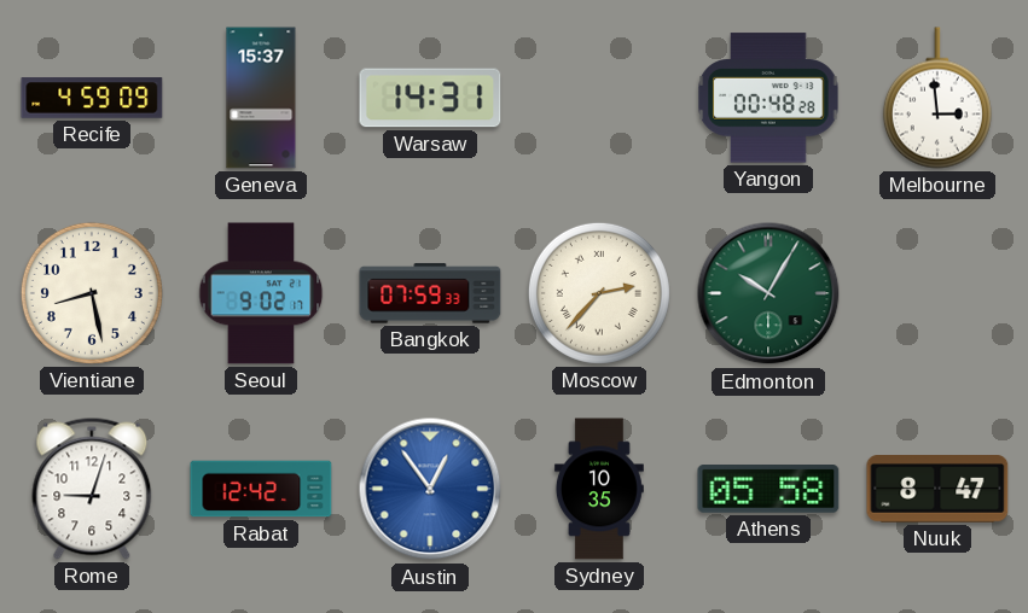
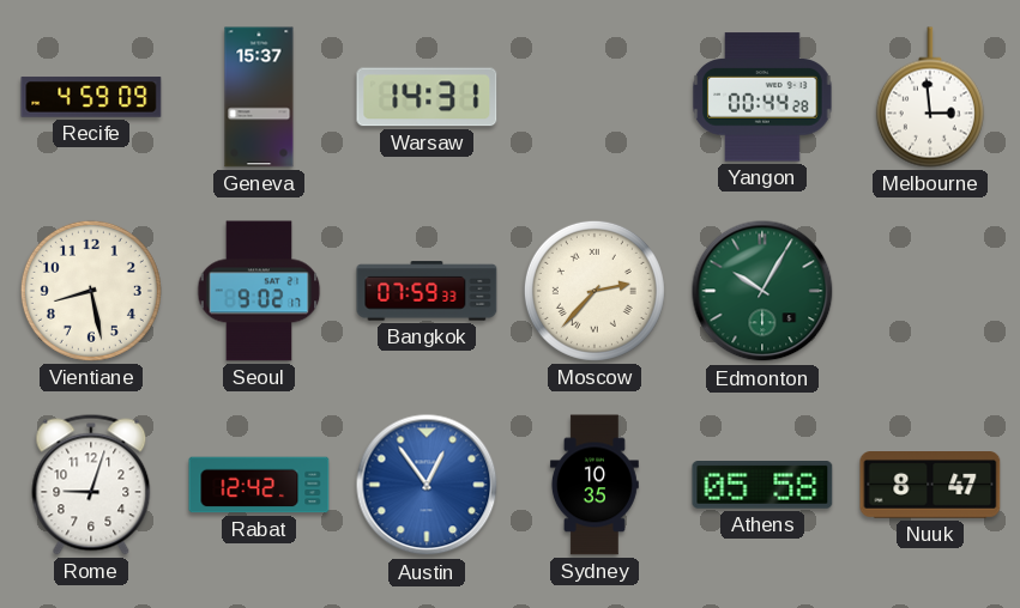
Yangon: 00:48 -> 00:44
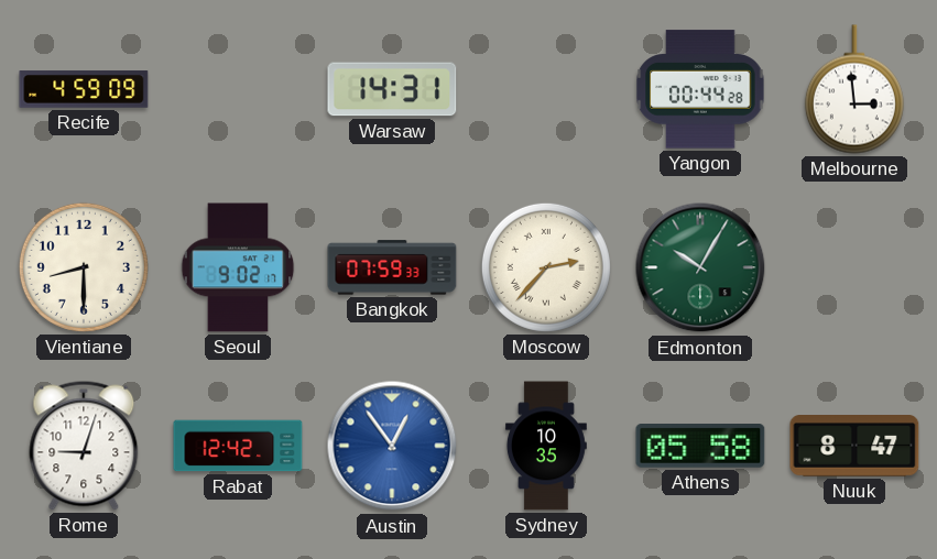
Geneva: 15:37 -> none
Vientiane: 8:28 -> 8:30
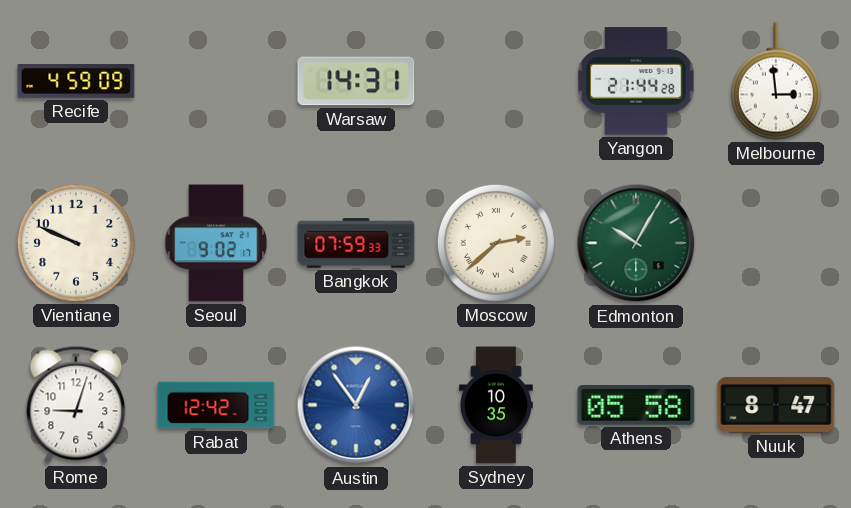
Yangon: 00:44 -> 21:44
Vientiane: 8:30 -> 9:49
Moscow: 2:37 -> 2:38
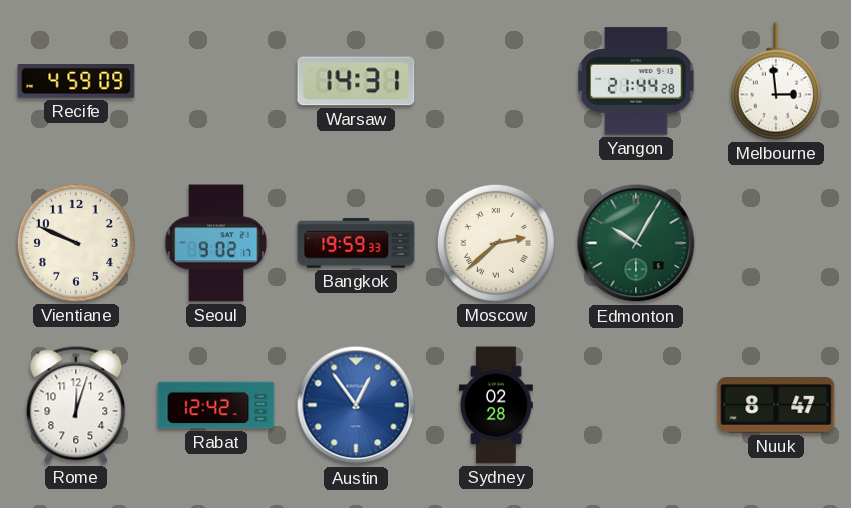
Bangkok: 07:59 -> 19:59
Rome: 9:03 -> 12:03
Sydney: 10:35 -> 02:28
Athens: 05:58 -> none
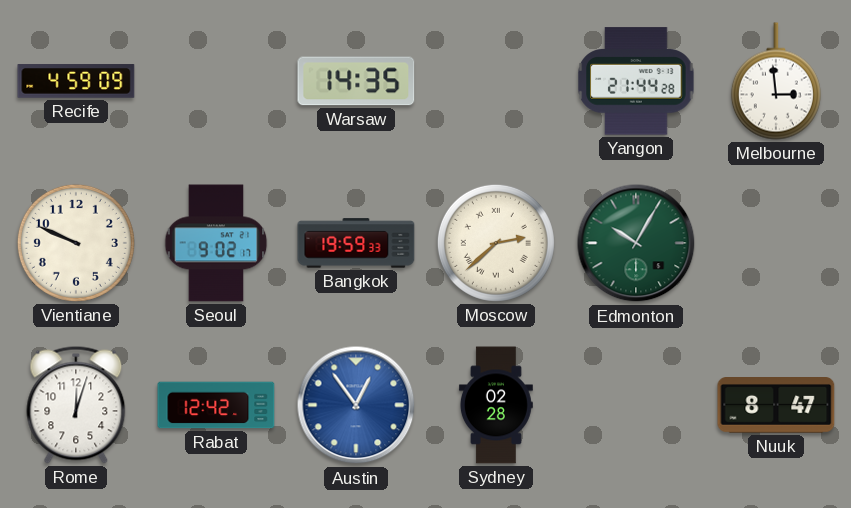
Warsaw: 14:31 -> 14:35
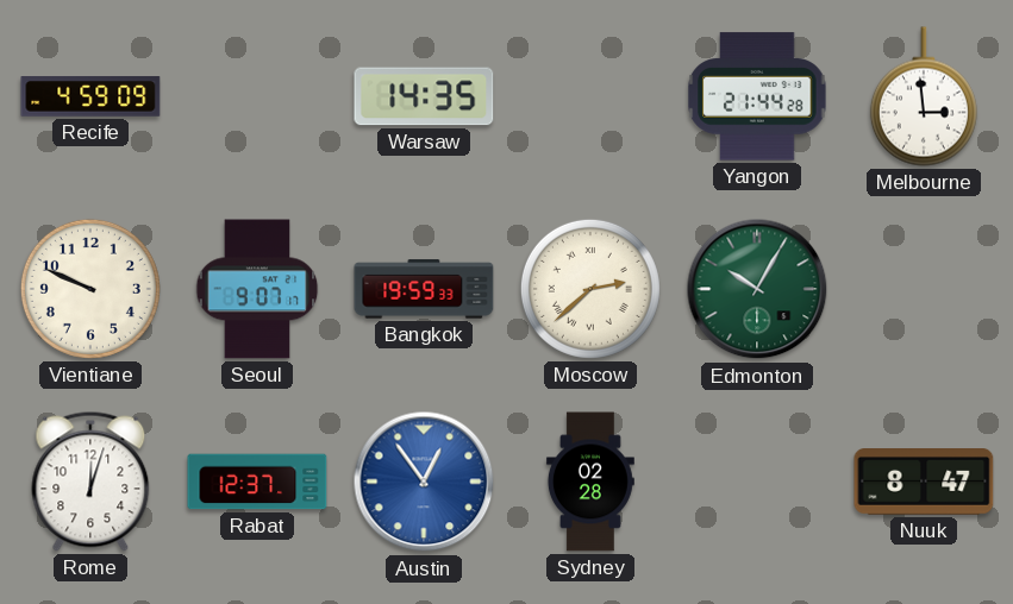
Seoul: 9:02 -> 9:07
Rabat: 12:42 -> 12:37
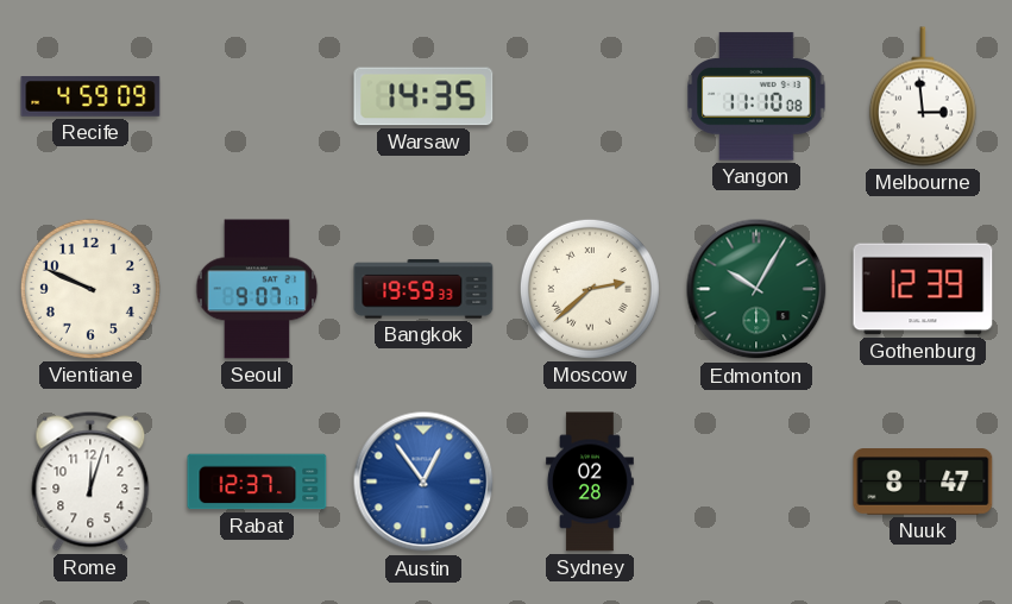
Yangon: 21:44 -> 11:10
Gothenburg: none -> 12:39
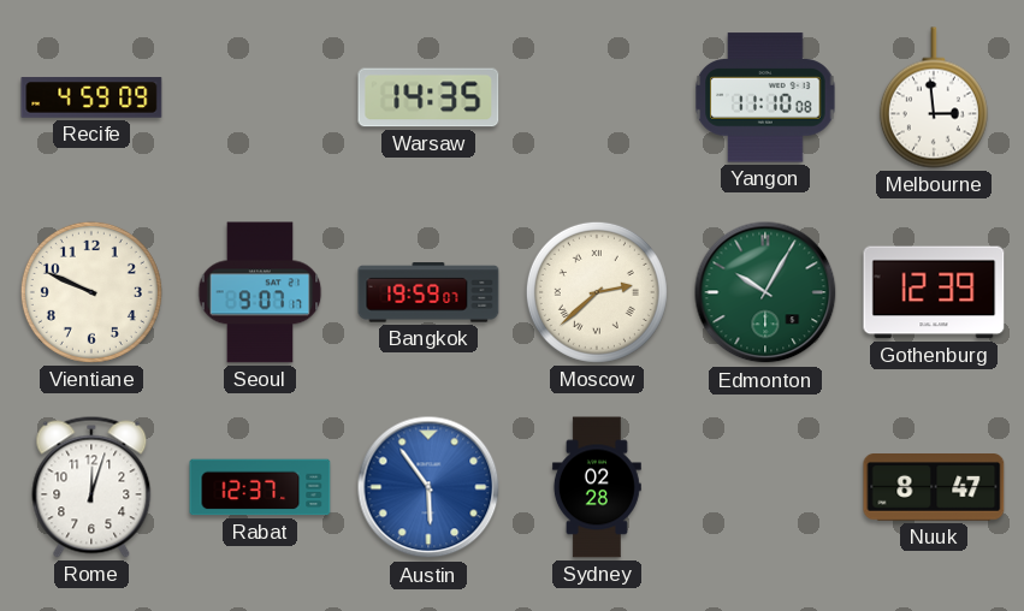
Bangkok: 19:59:33 -> 19:59:07
Austin: 12:54 -> 5:54
